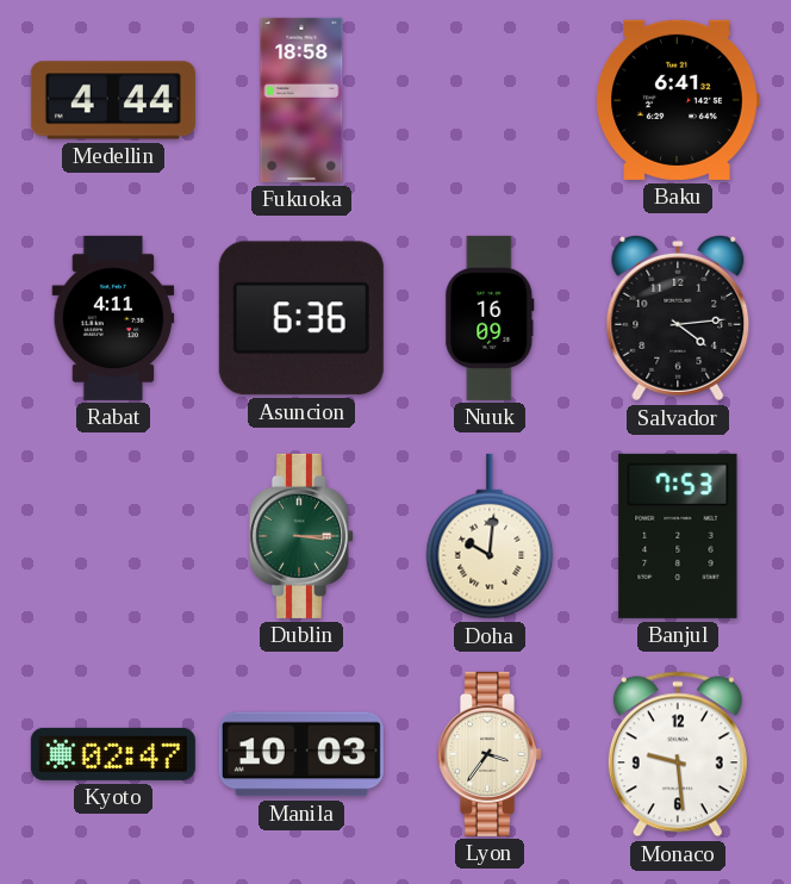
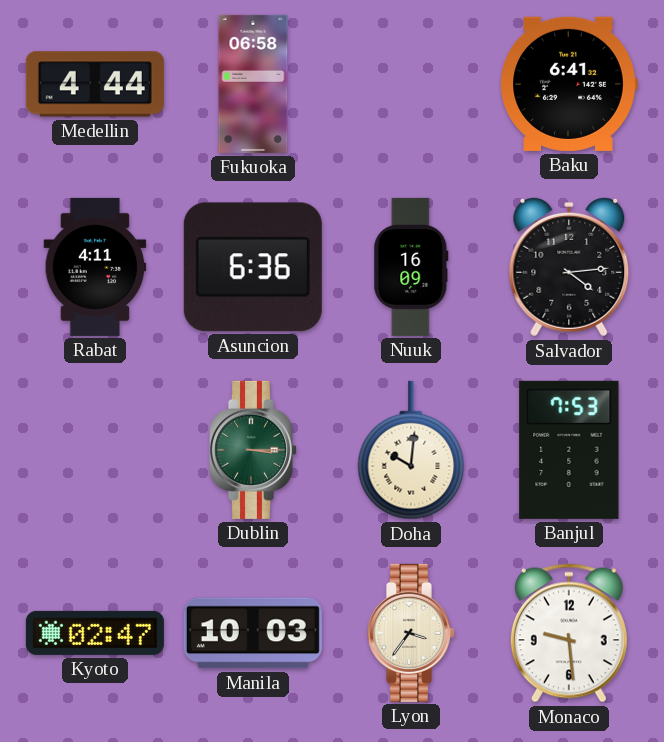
Fukuoka: 18:58 -> 06:58
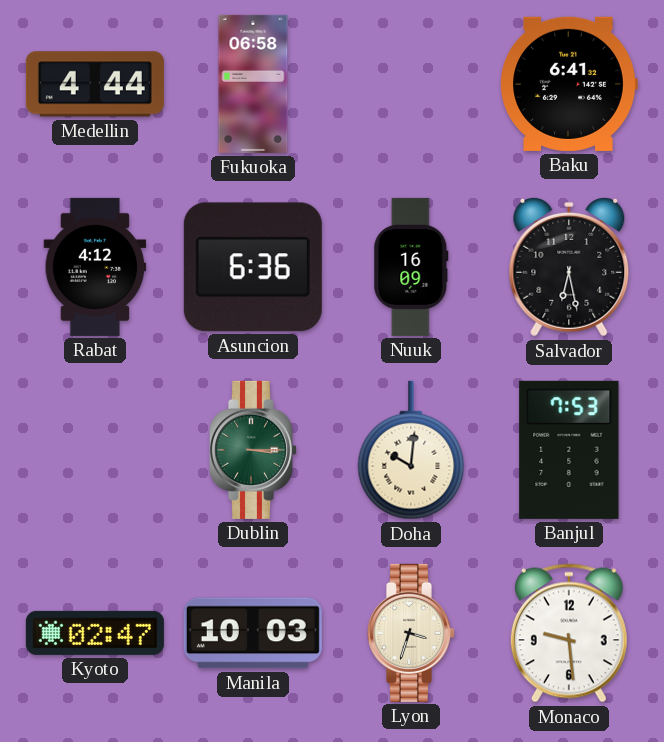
Rabat: 4:11 -> 4:12
Salvador: 4:14 -> 6:28
Lyon: 3:36 -> 3:33
